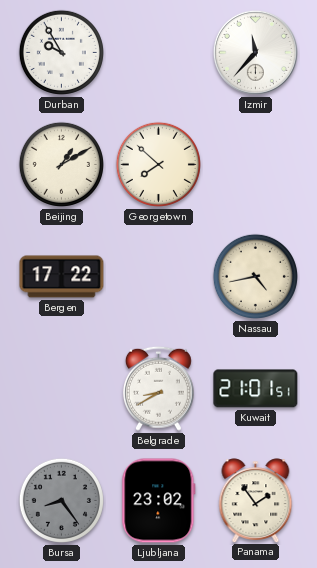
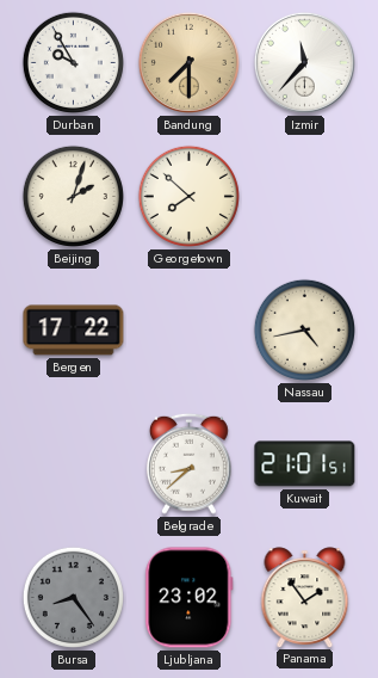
Bandung: none -> 7:30
Beijing: 1:10 -> 2:03
Belgrade: 8:40 -> 8:38
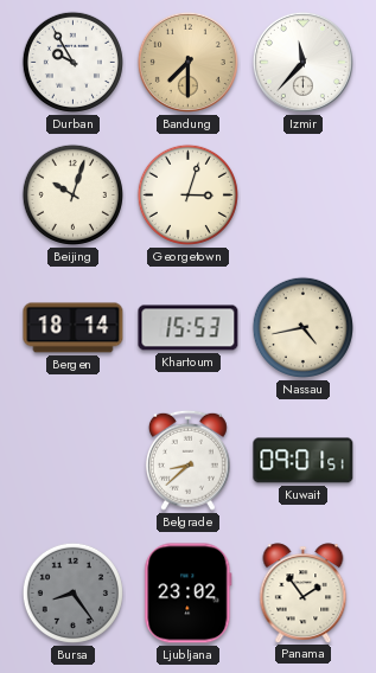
Beijing: 2:03 -> 10:03
Georgetown: 7:52 -> 3:03
Bergen: 17:22 -> 18:14
Khartoum: none -> 15:53
Kuwait: 21:01 -> 09:01
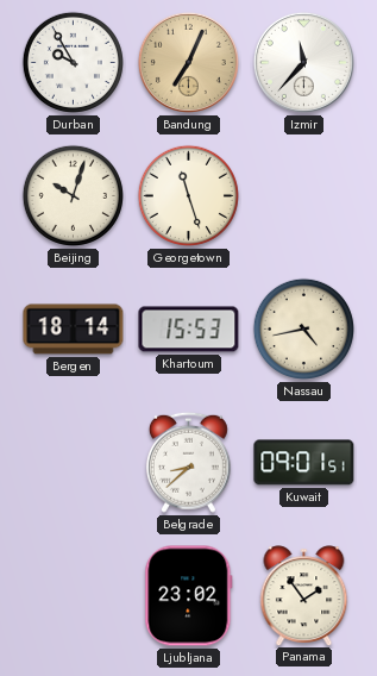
Bandung: 7:30 -> 7:04
Georgetown: 3:03 -> 11:27
Bursa: 8:24 -> none
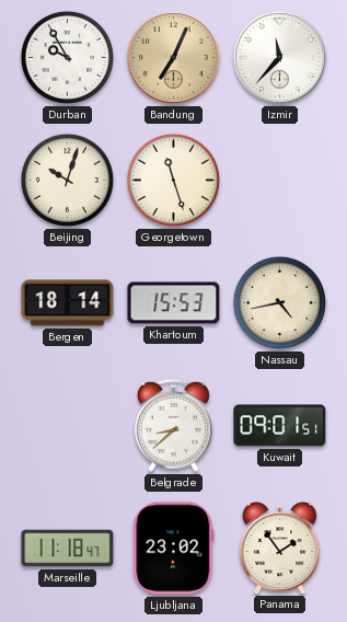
Marseille: none -> 11:18
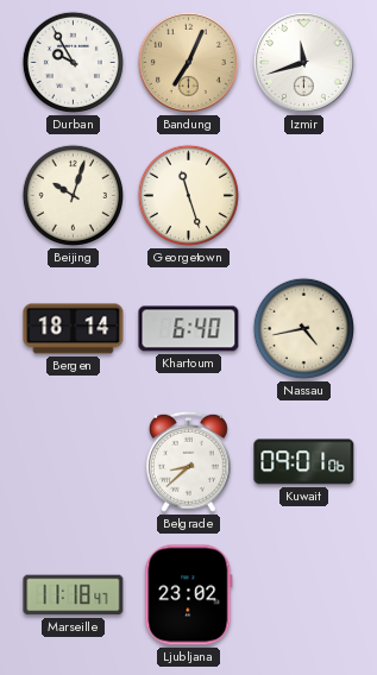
Izmir: 11:37 -> 11:42
Khartoum: 15:53 -> 6:40
Kuwait: 09:01:51 -> 09:01:06
Panama: 1:54 -> none
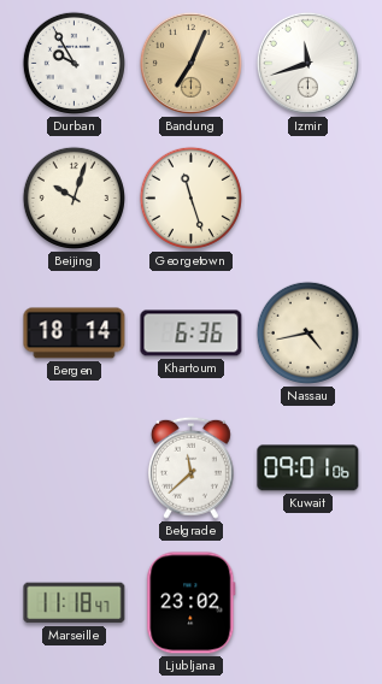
Khartoum: 6:40 -> 6:36
Belgrade: 8:38 -> 11:38
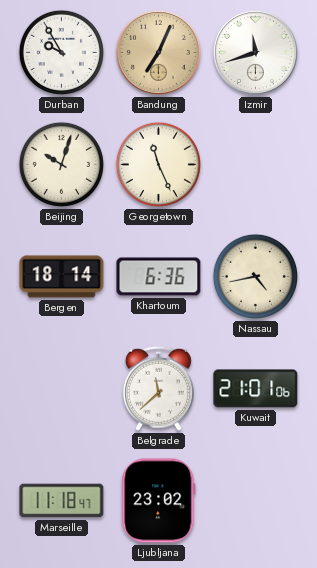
Georgetown: 11:27 -> 11:26
Kuwait: 09:01 -> 21:01
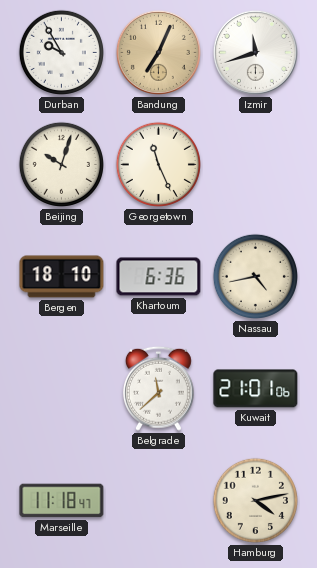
Bergen: 18:14 -> 18:10
Ljubljana: 23:02 -> none
Hamburg: none -> 4:13
